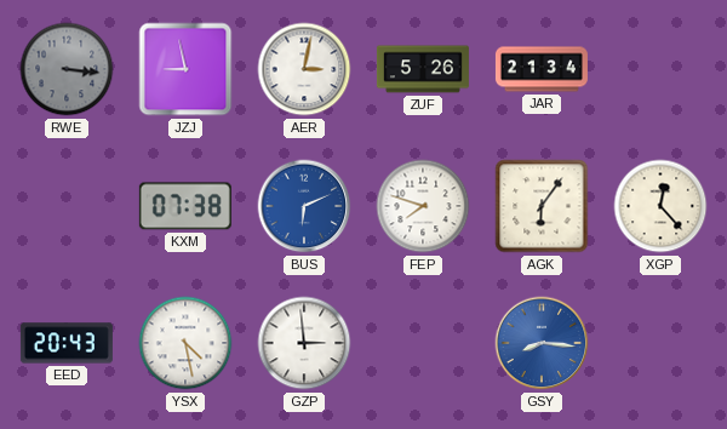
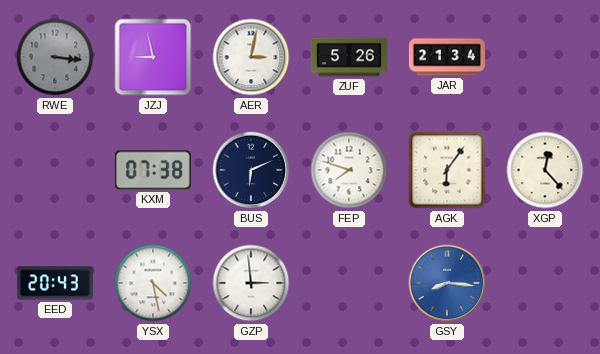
BUS dial: blue -> navy
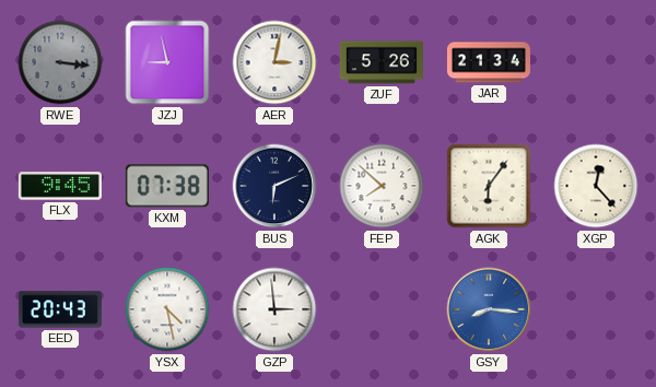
FLX: none -> 9:45
FEP: 7:48 -> 7:52
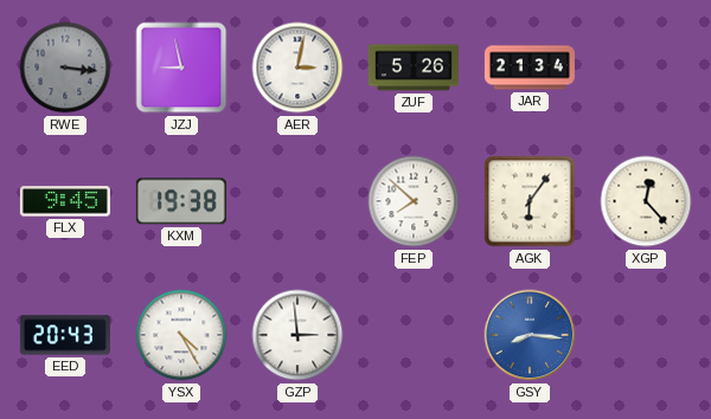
KXM: 07:38 -> 19:38
BUS: 6:11 -> none
YSX: 4:28 -> 4:25
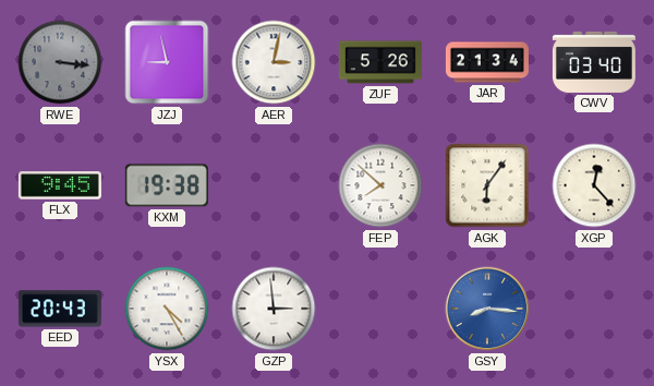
CWV: none -> 03:40
